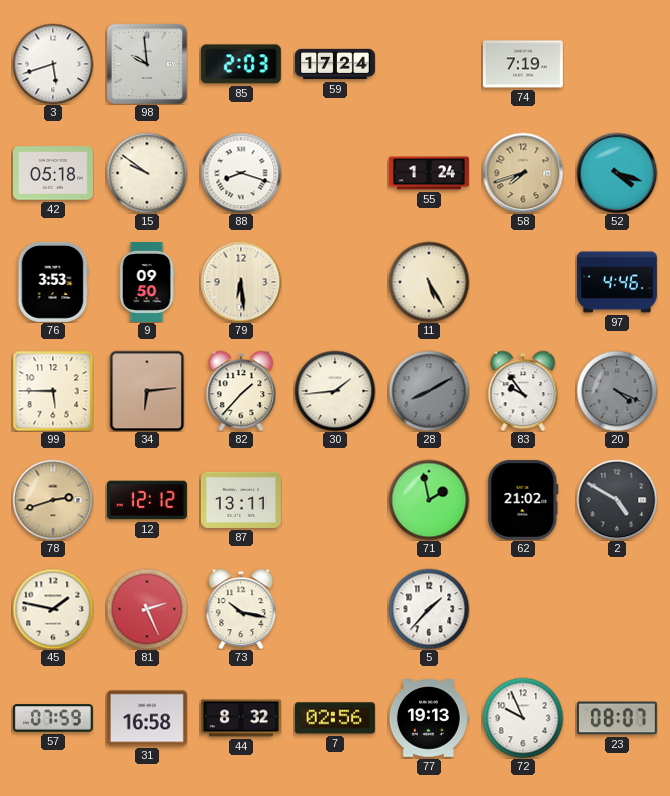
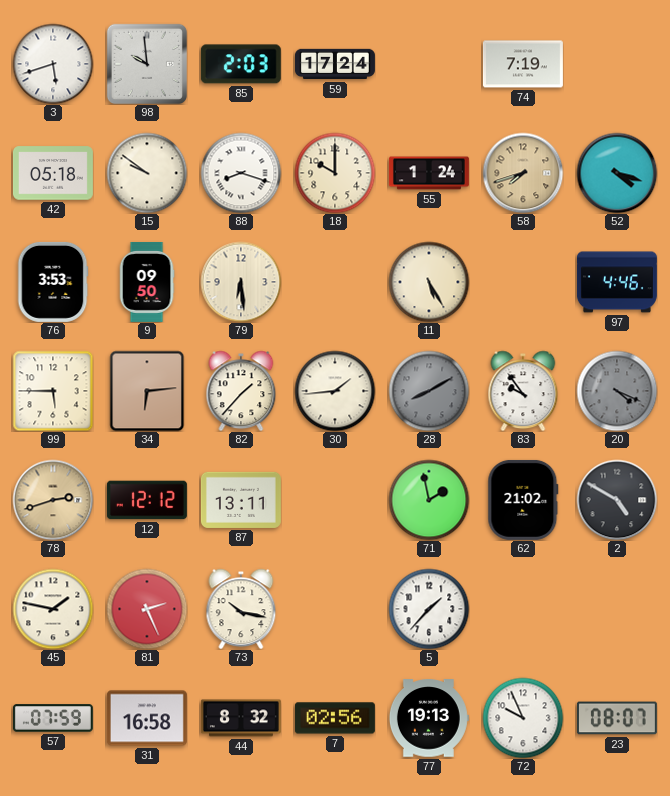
18: none -> 10:00
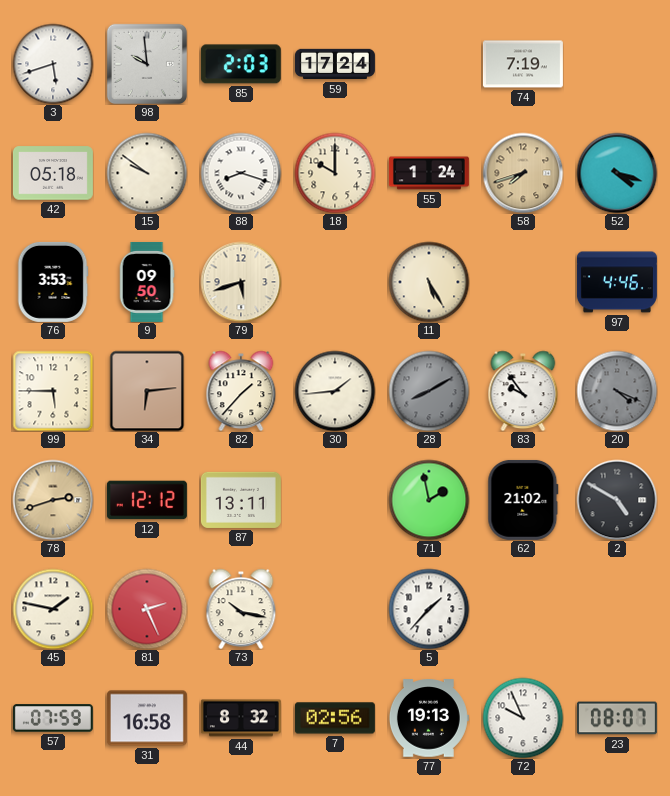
79: 6:29 -> 5:42
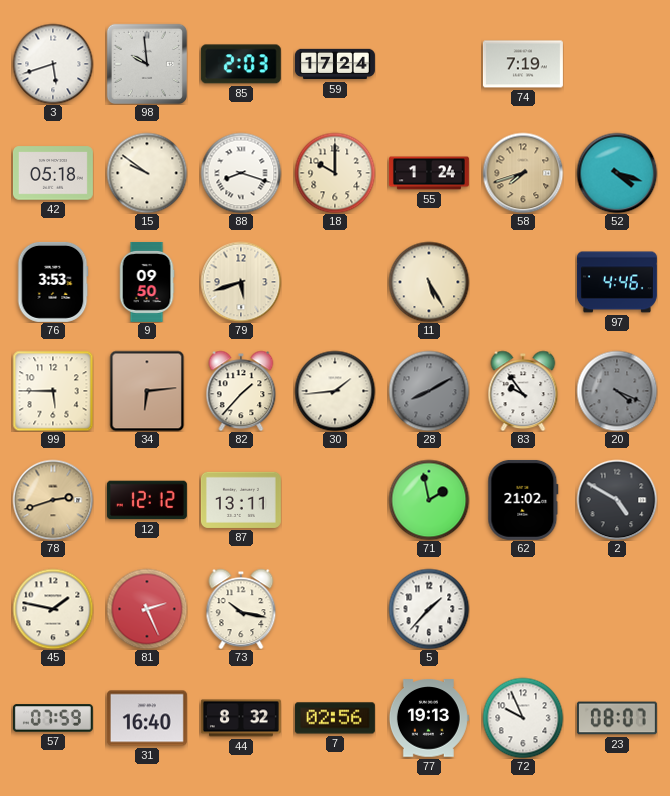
31: 16:58 -> 16:40
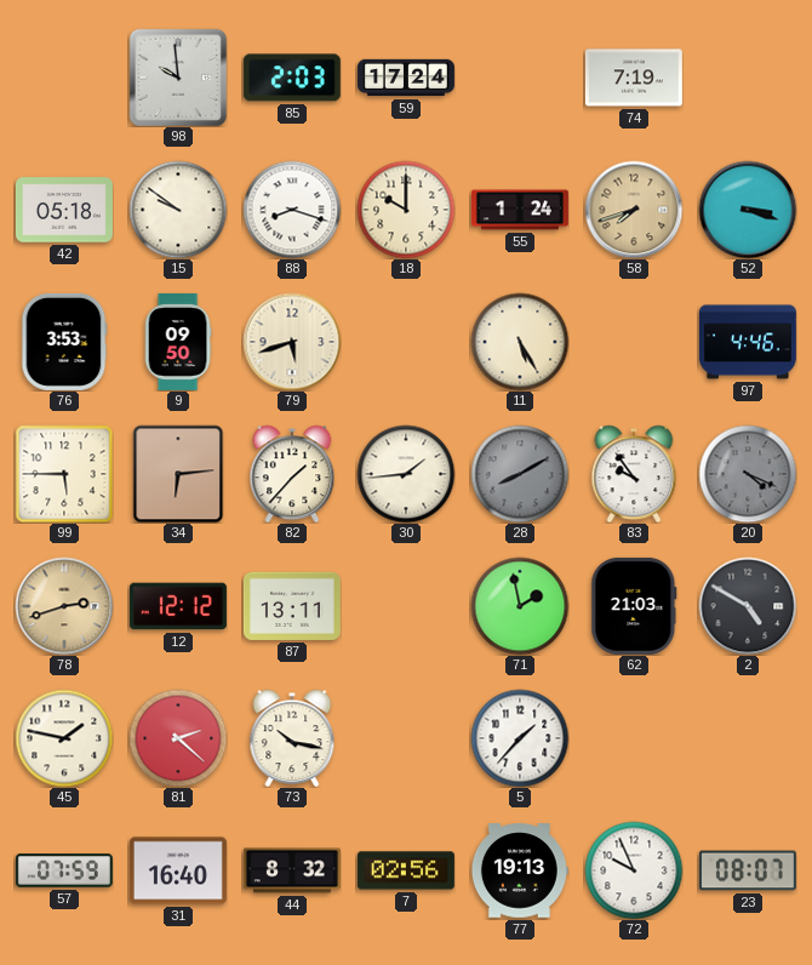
3: 5:42 -> none
52: 4:18 -> 3:18
62: 21:02 -> 21:03
81: 2:26 -> 2:22
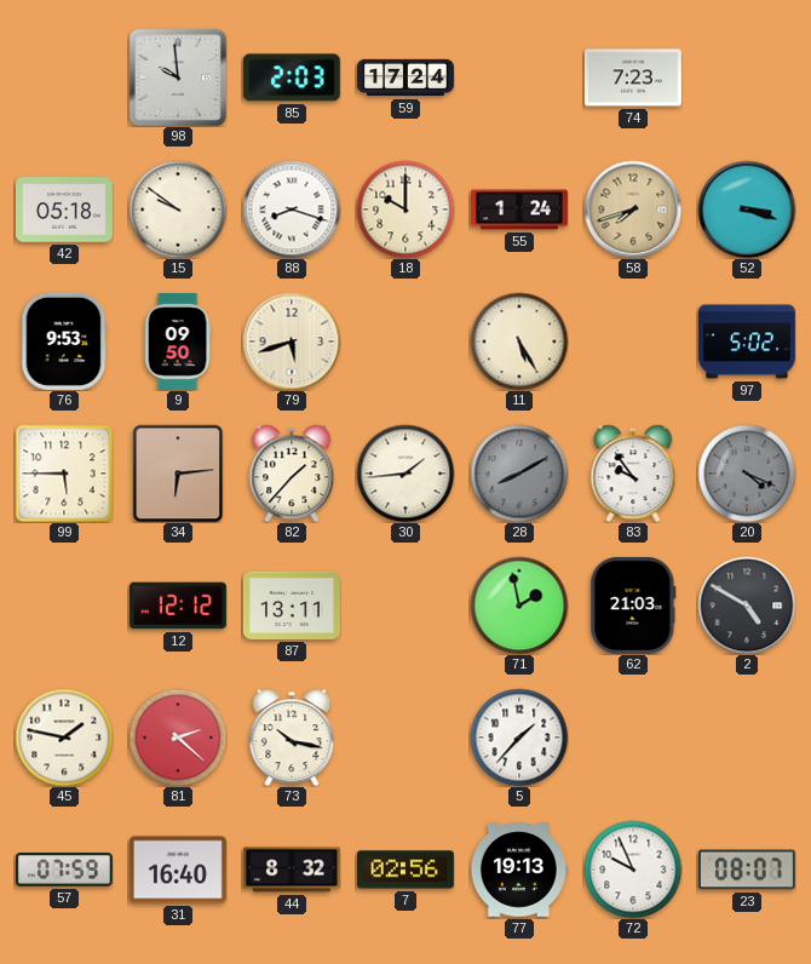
74: 7:19 -> 7:23
76: 3:53 -> 9:53
97: 4:46 -> 5:02
78: 2:42 -> none
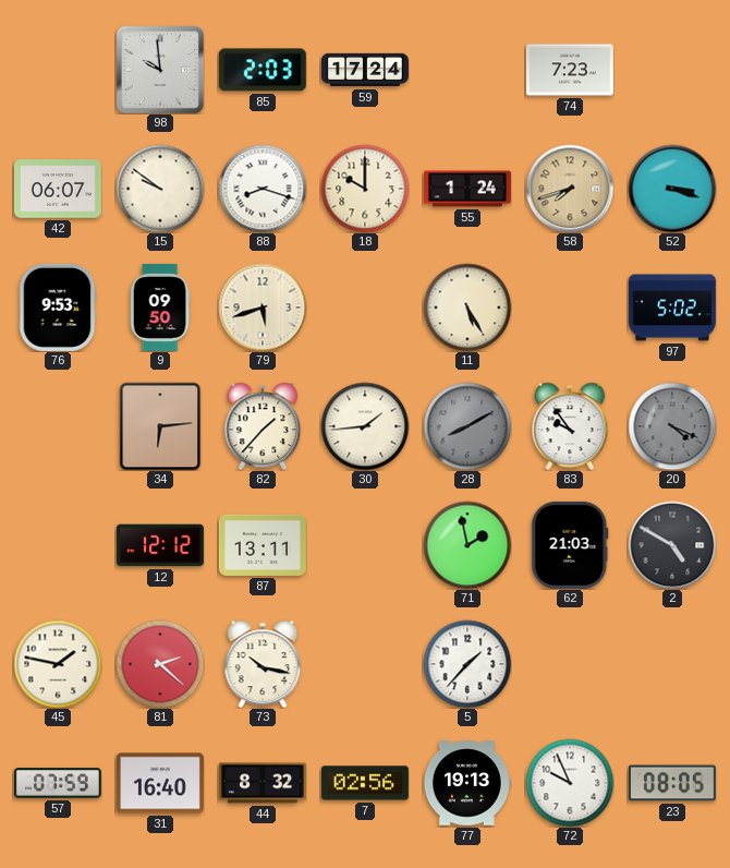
42: 05:18 -> 06:07
99: 5:45 -> none
23: 08:07 -> 08:05
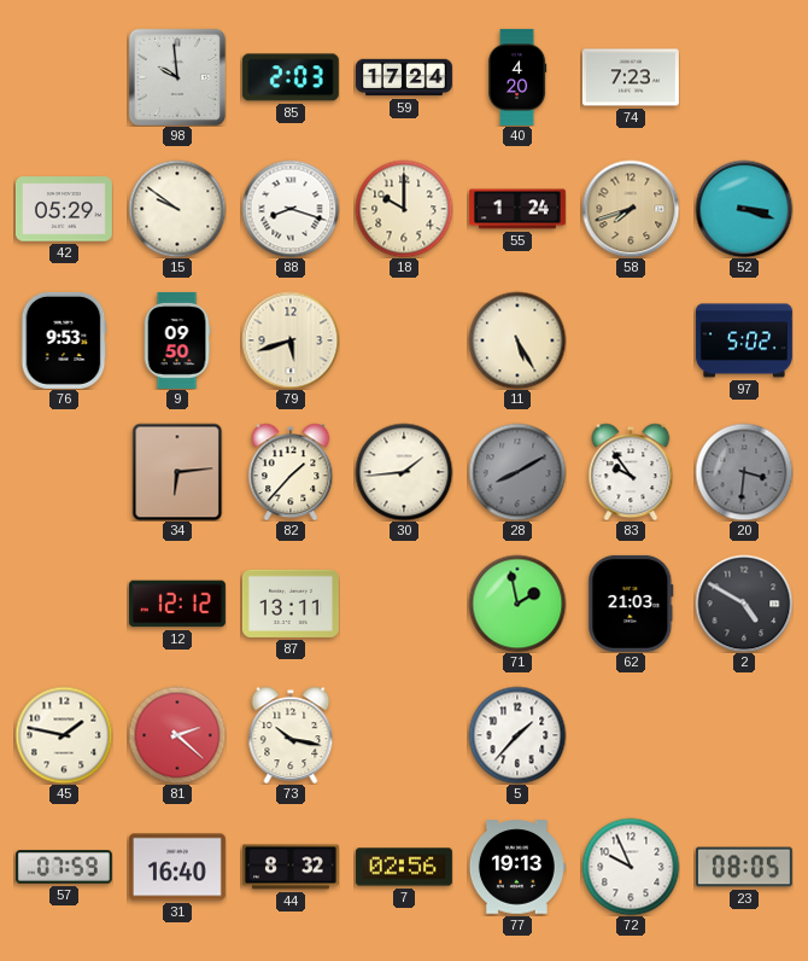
40: none -> 4:20
42: 06:07 -> 05:29
20: 4:19 -> 3:31
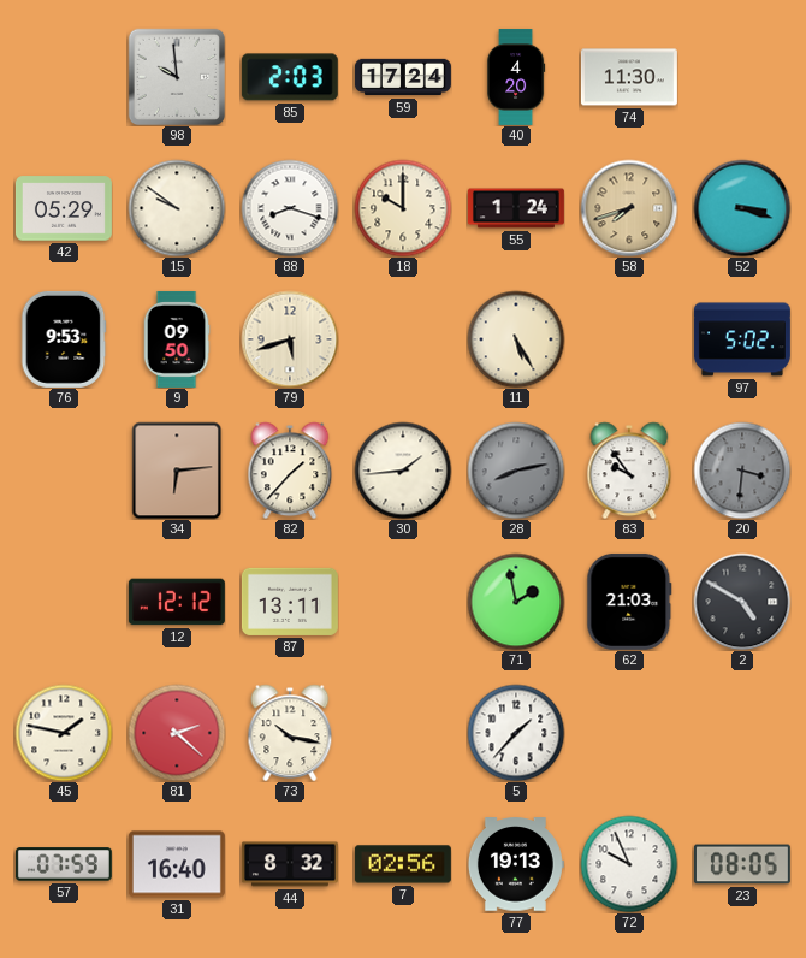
74: 7:23 -> 11:30
28: 8:10 -> 8:13
